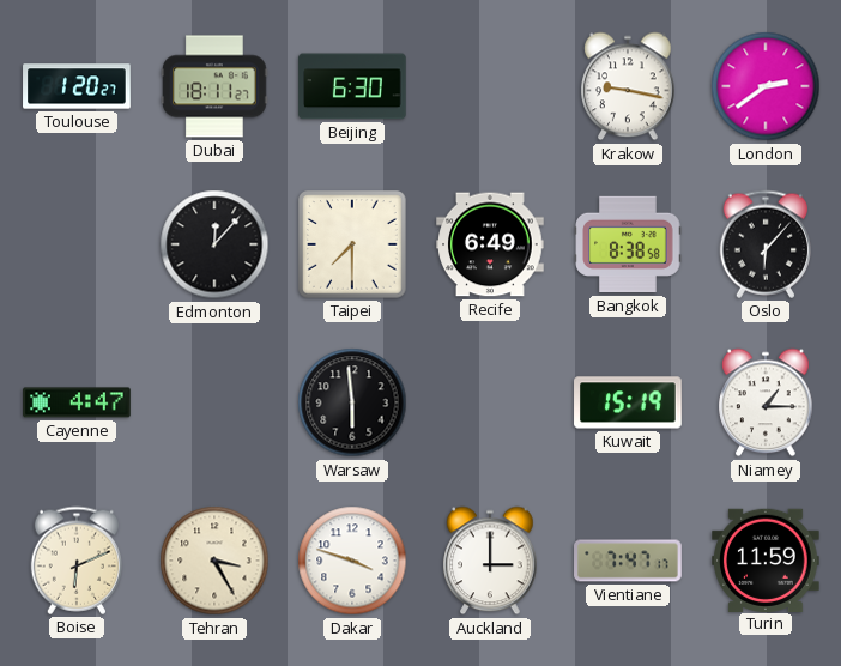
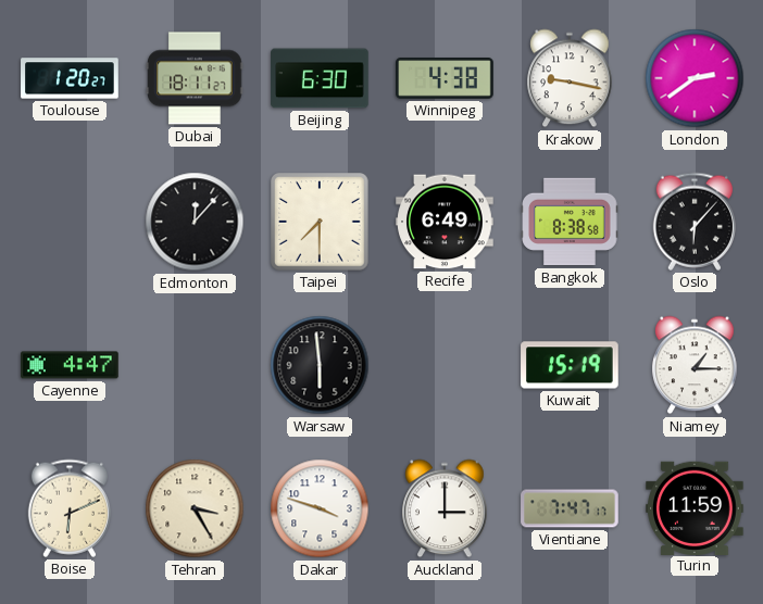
Winnipeg: none -> 4:38
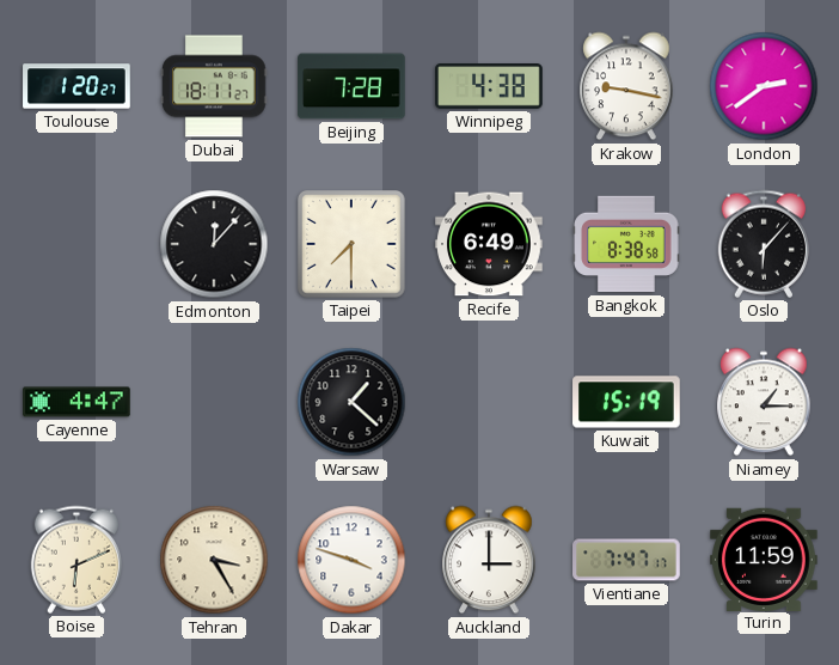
Beijing: 6:30 -> 7:28
Warsaw: 5:59 -> 1:22
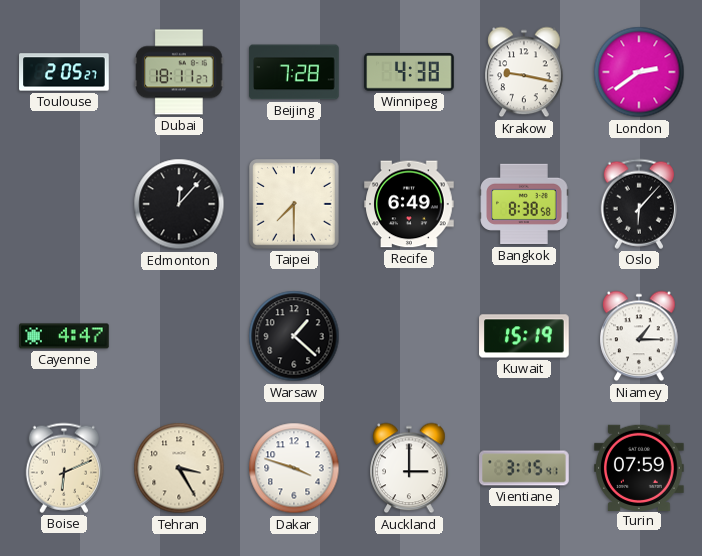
Toulouse: 1:20 -> 2:05
Vientiane: 7:47 -> 3:15
Turin: 11:59 -> 07:59
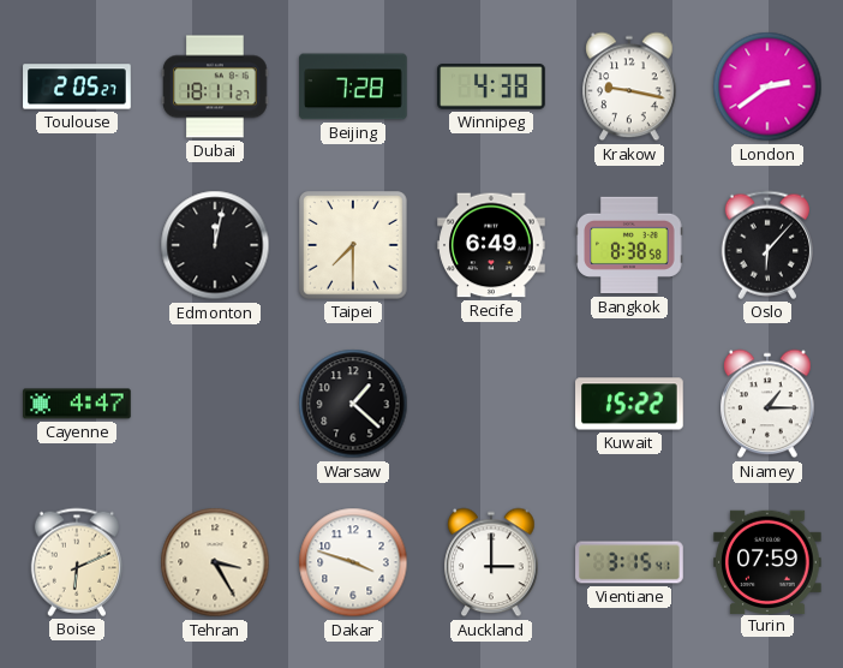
Edmonton: 12:07 -> 12:02
Kuwait: 15:19 -> 15:22
